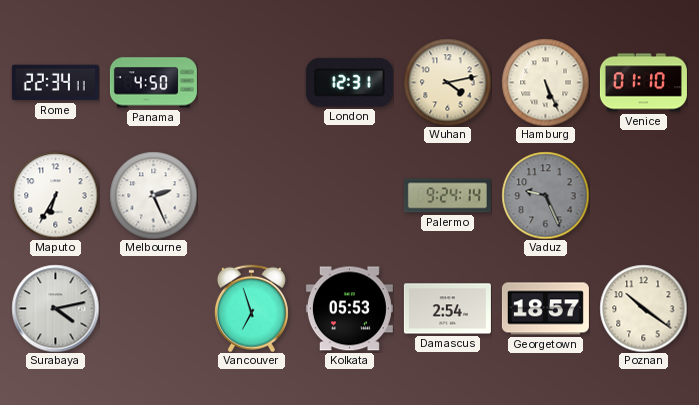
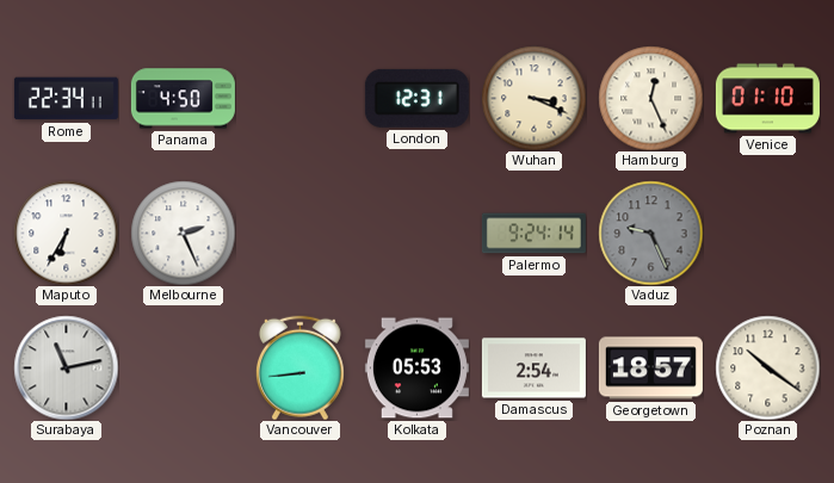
Wuhan: 4:13 -> 3:19
Hamburg: 5:26 -> 12:26
Surabaya: 4:13 -> 11:13
Vancouver: 6:57 -> 8:44
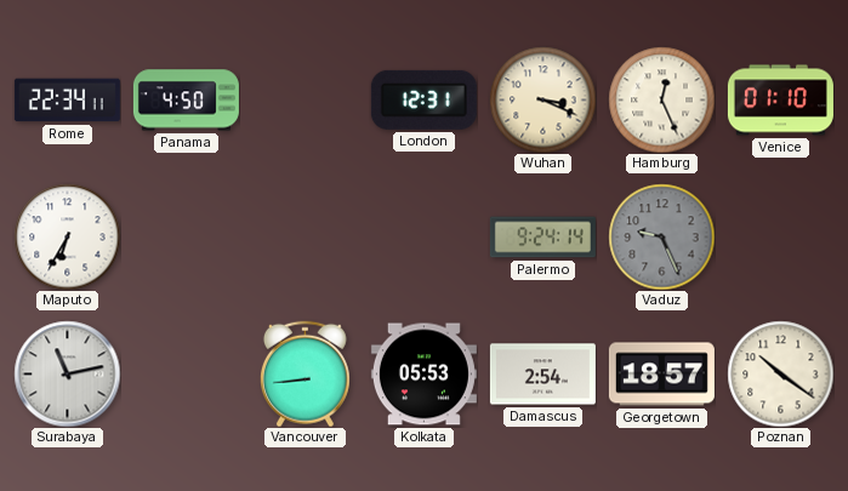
Melbourne: 2:26 -> none
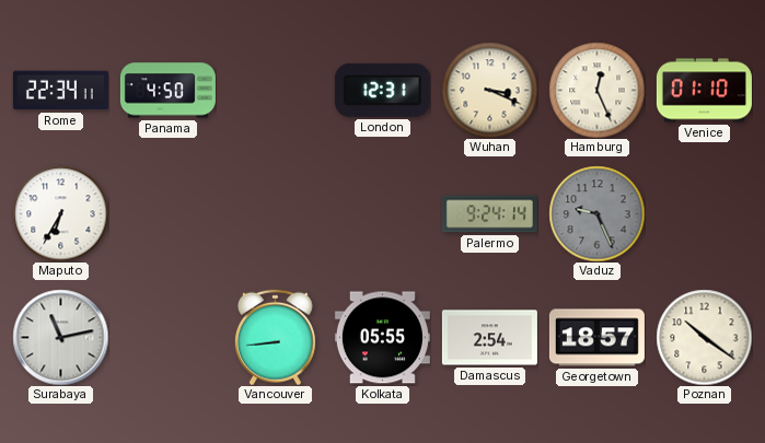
Kolkata: 05:53 -> 05:55
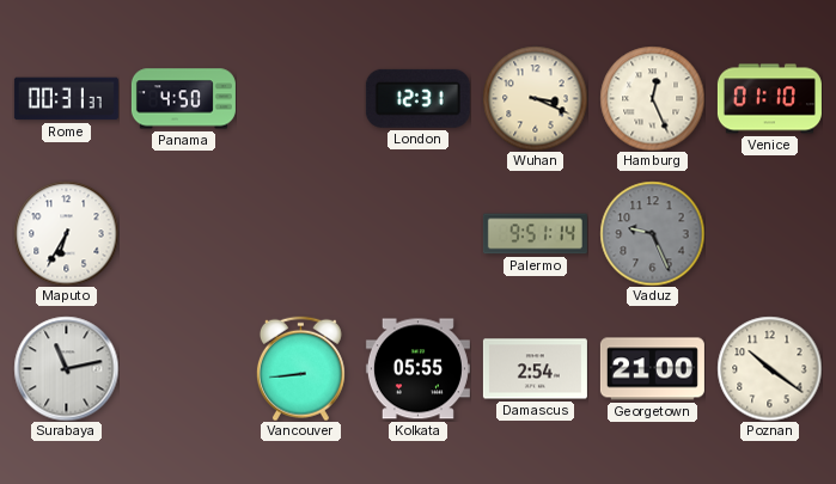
Rome: 22:34 -> 00:31
Palermo: 9:24 -> 9:51
Georgetown: 18:57 -> 21:00
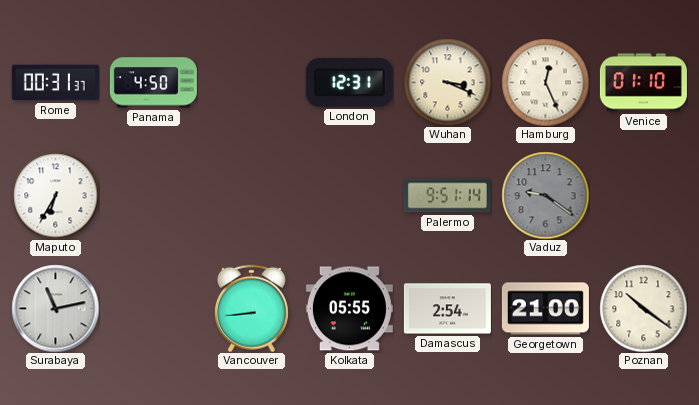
Vaduz: 9:26 -> 9:21
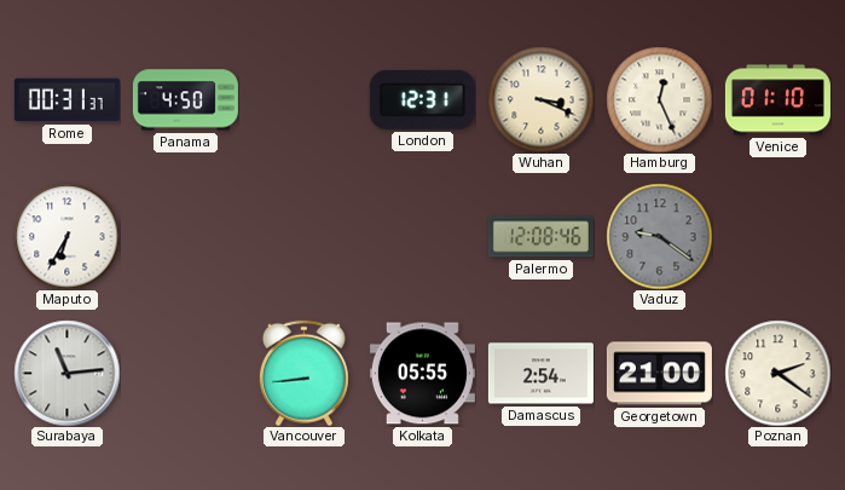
Palermo: 9:51 -> 12:08
Surabaya: 11:13 -> 11:14
Poznan: 10:21 -> 2:21
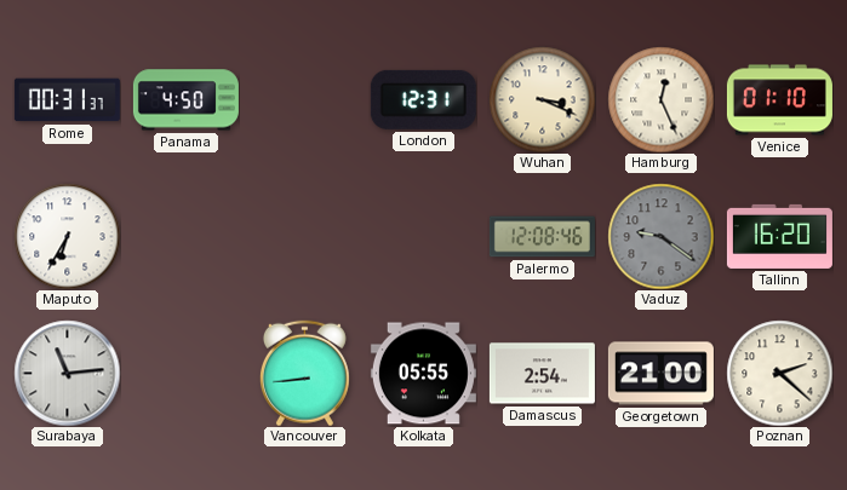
Tallinn: none -> 16:20
Poznan: 2:21 -> 2:22
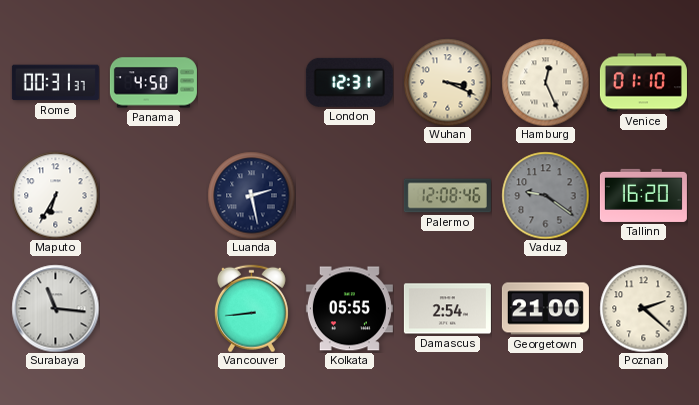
Luanda: none -> 2:28
Surabaya: 11:14 -> 11:16
